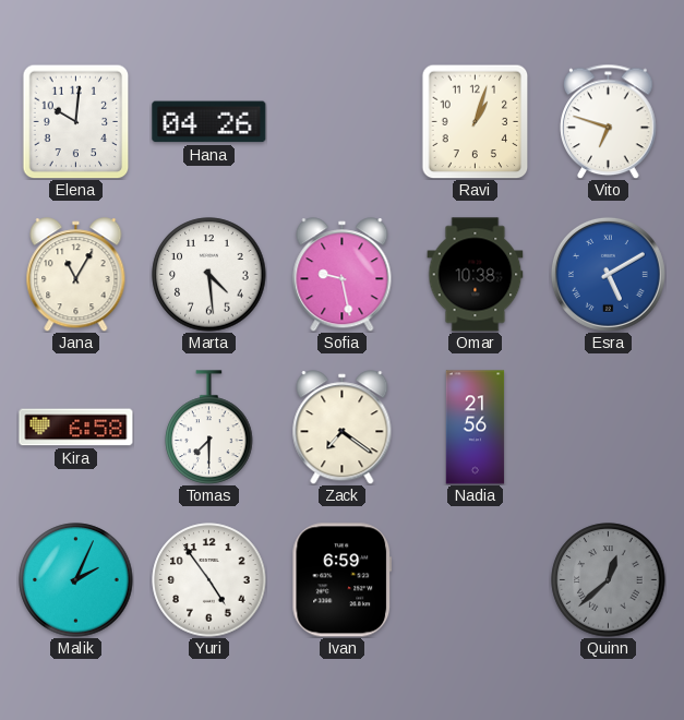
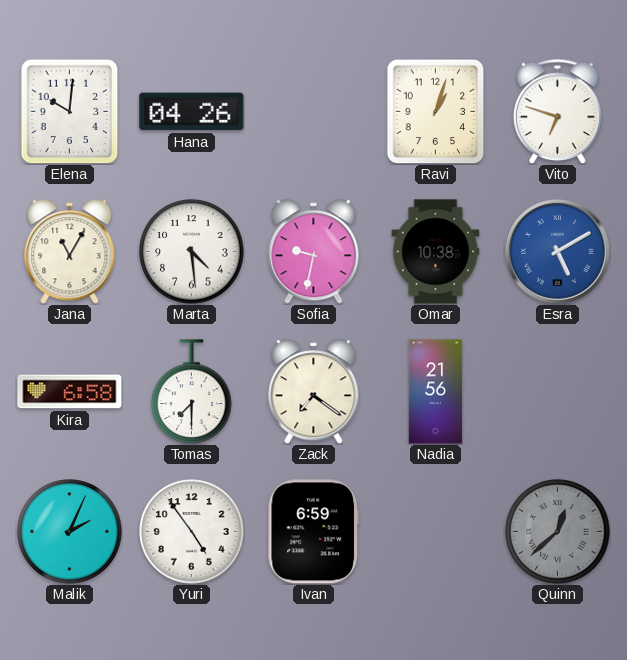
Sofia: 9:28 -> 9:32
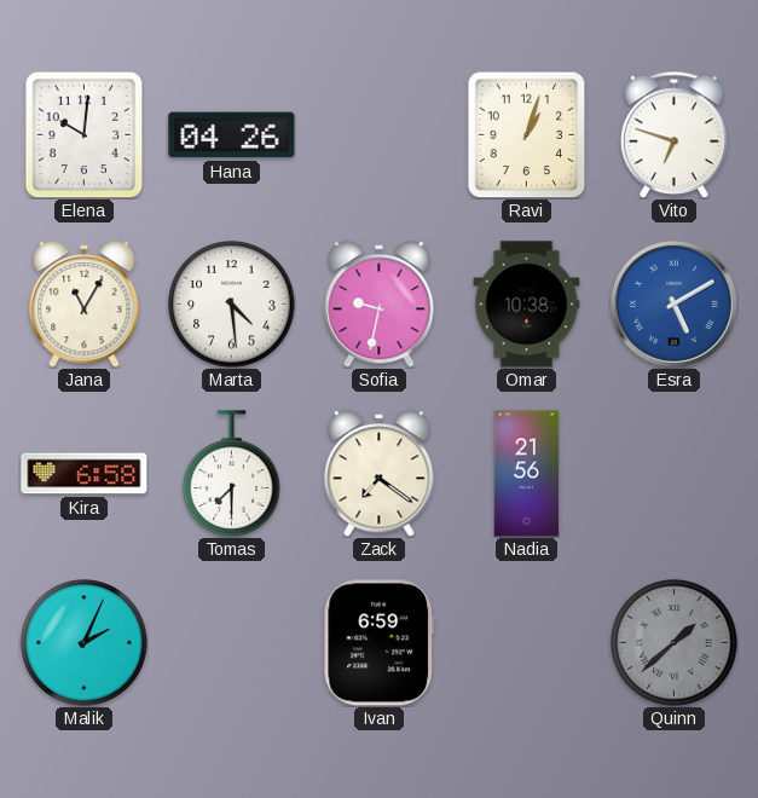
Yuri: 4:54 -> none
Quinn: 12:38 -> 1:38
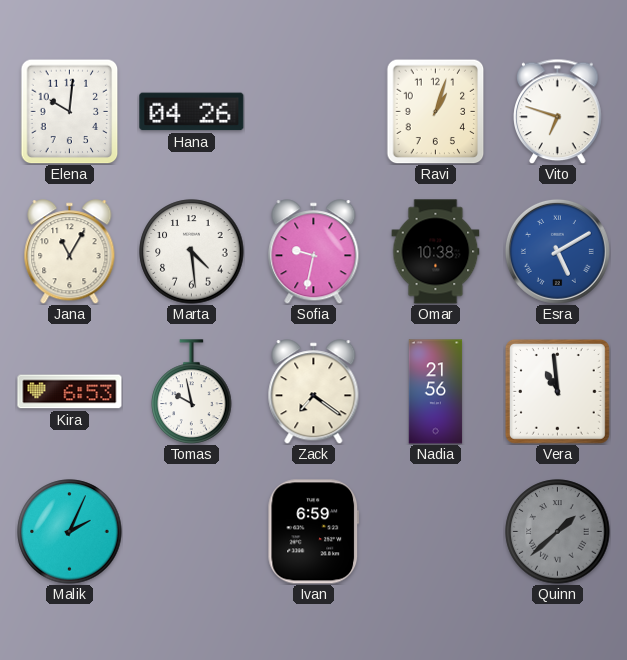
Kira: 6:58 -> 6:53
Tomas: 7:30 -> 9:58
Vera: none -> 10:59
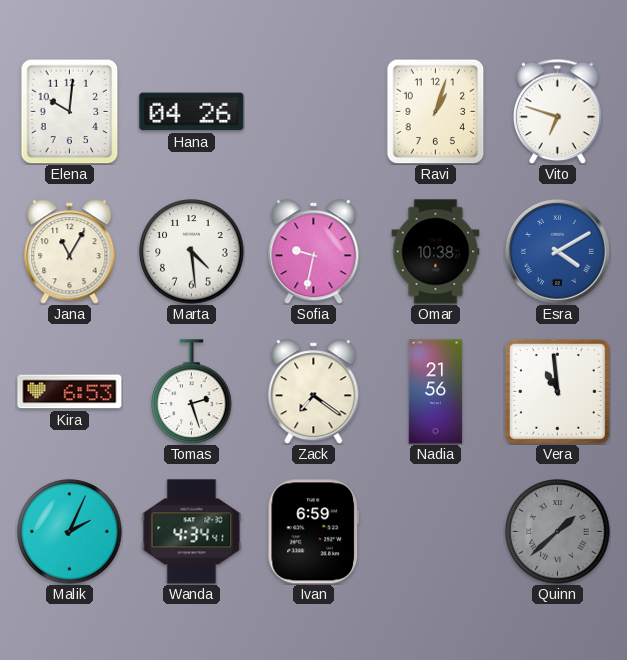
Esra: 5:10 -> 4:10
Tomas: 9:58 -> 2:27
Wanda: none -> 4:34
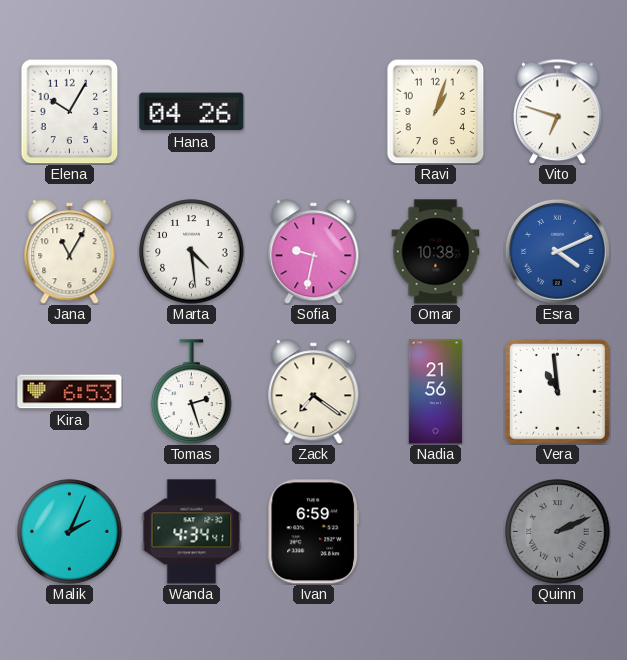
Elena: 10:01 -> 10:05
Esra: 4:10 -> 4:11
Quinn: 1:38 -> 2:11
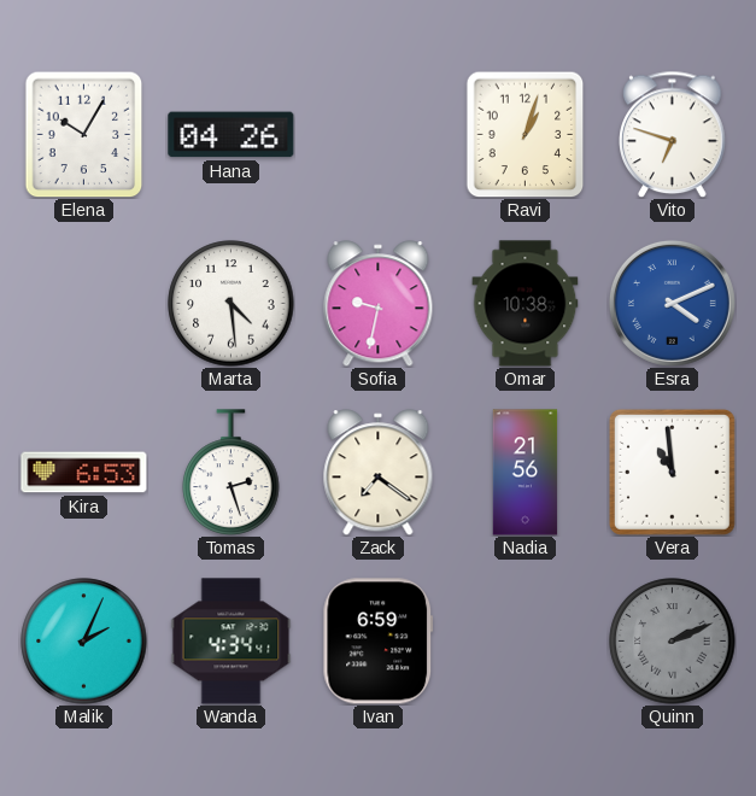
Jana: 11:05 -> none
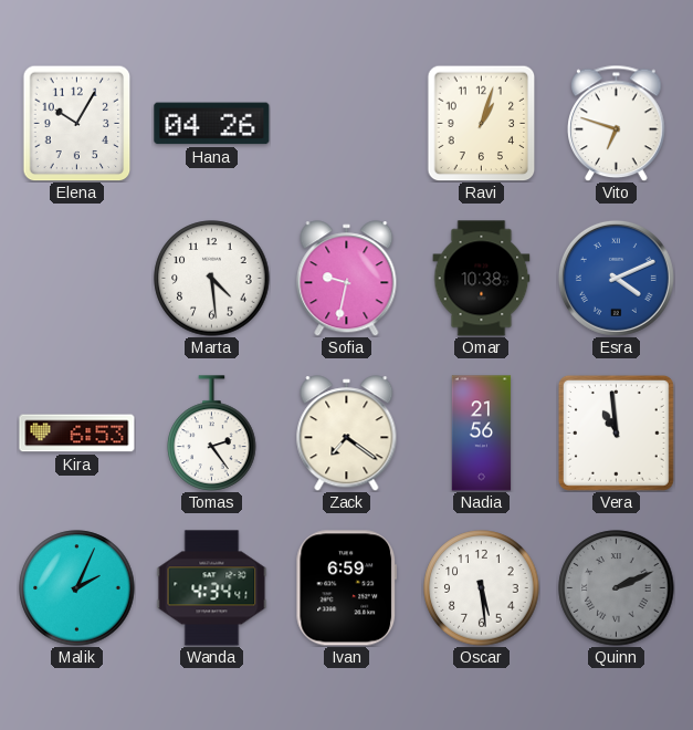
Tomas: 2:27 -> 2:24
Oscar: none -> 5:29
